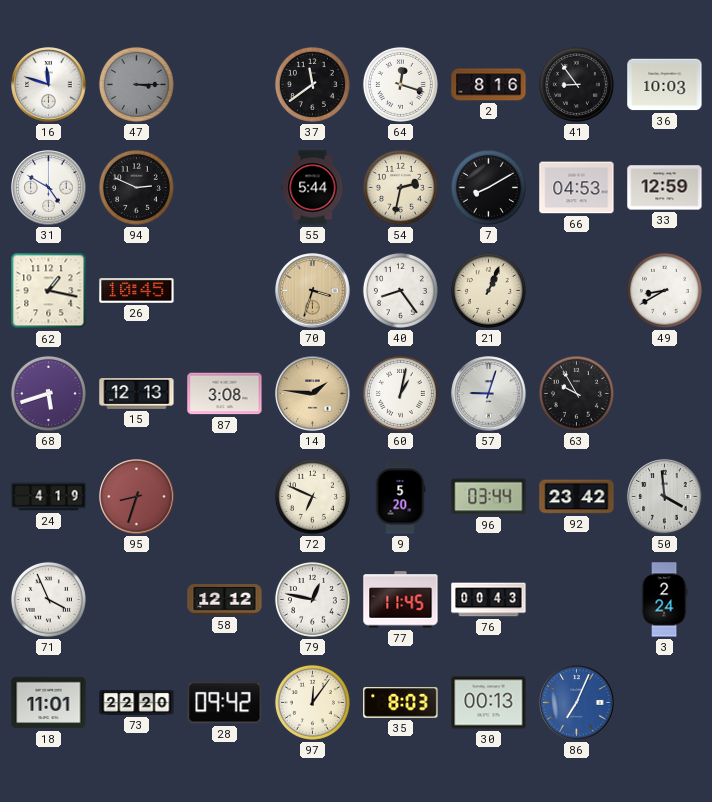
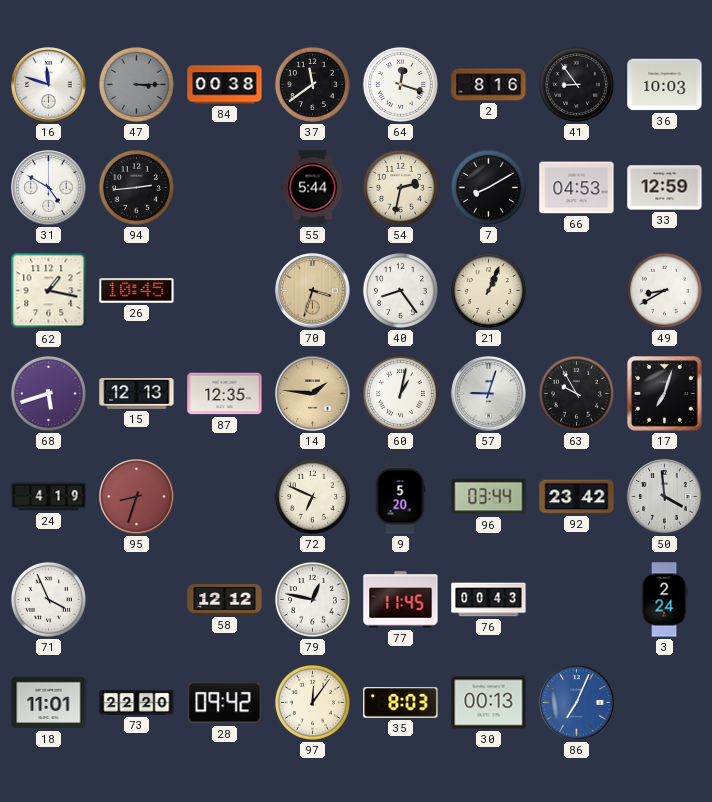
84: none -> 00:38
94: 2:49 -> 2:44
87: 3:08 -> 12:35
17: none -> 7:03
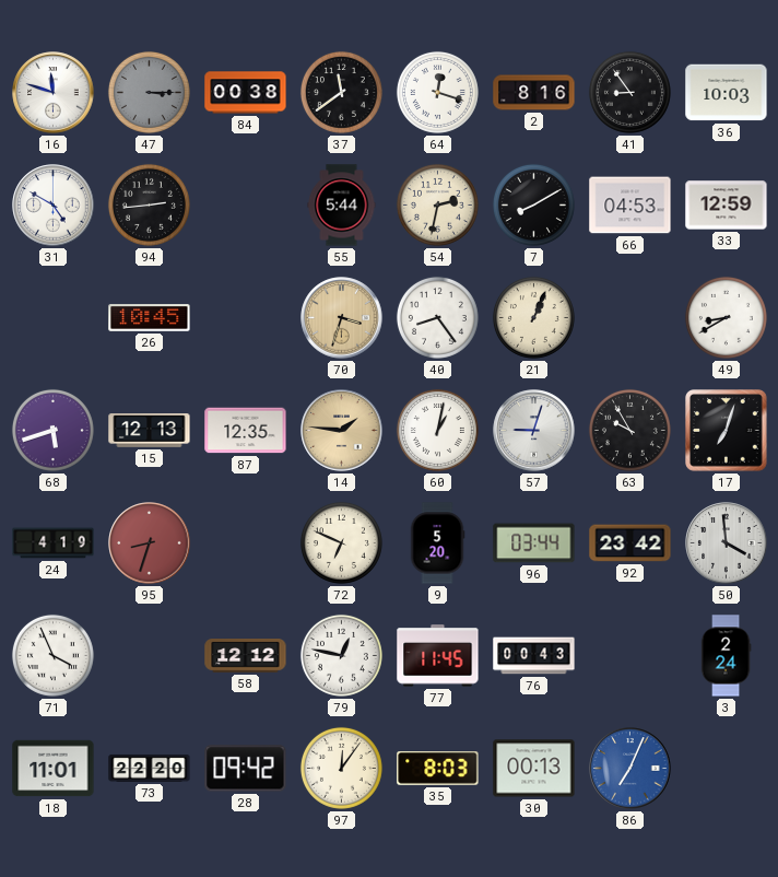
62: 1:17 -> none
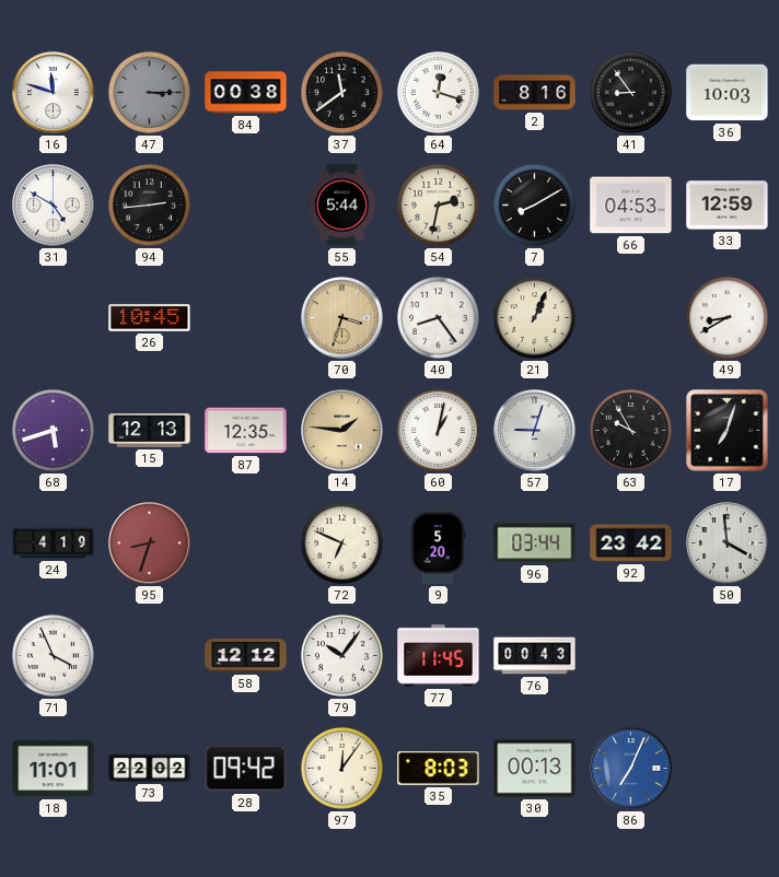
79: 12:47 -> 10:06
3: 2:24 -> none
73: 22:20 -> 22:02
